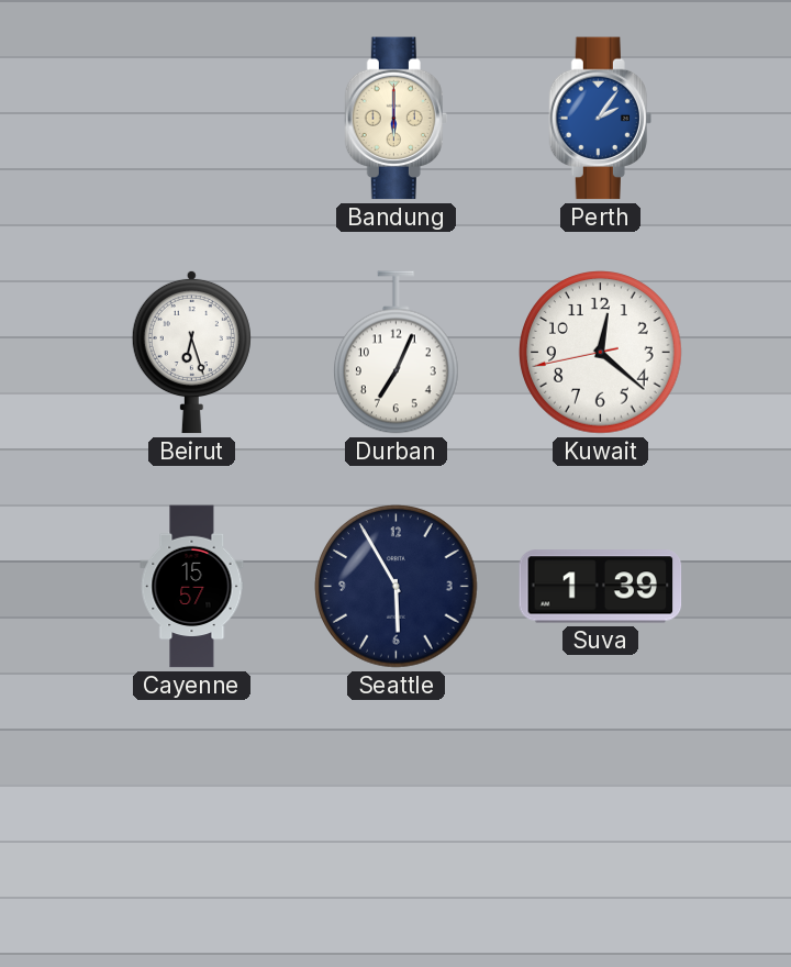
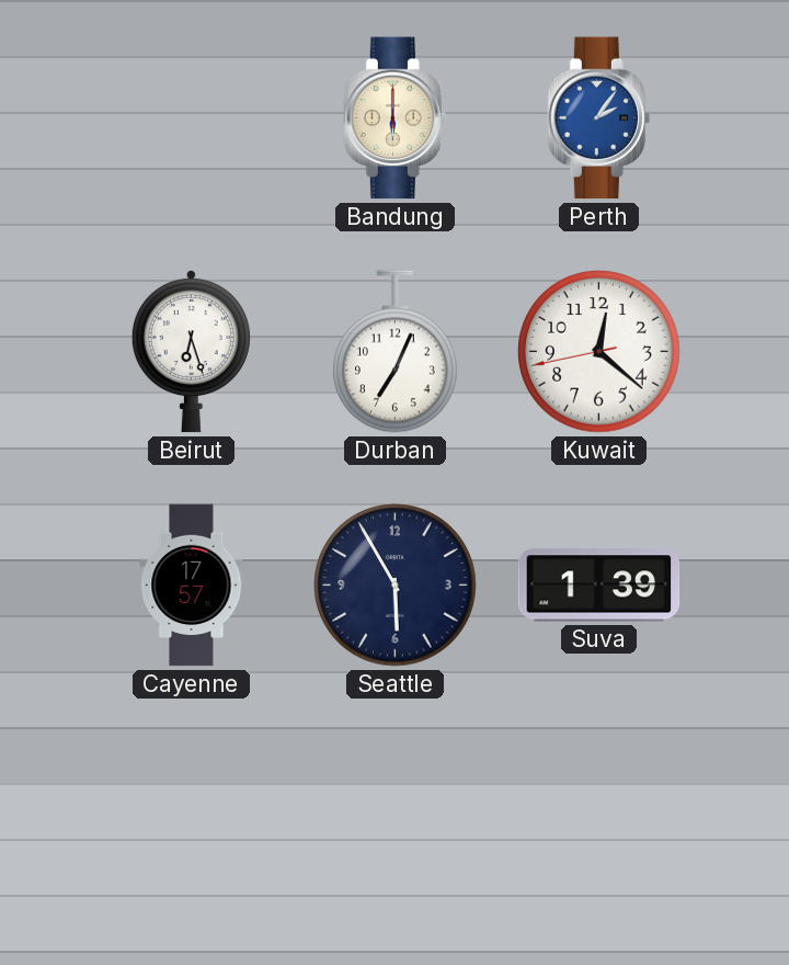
Cayenne: 15:57 -> 17:57
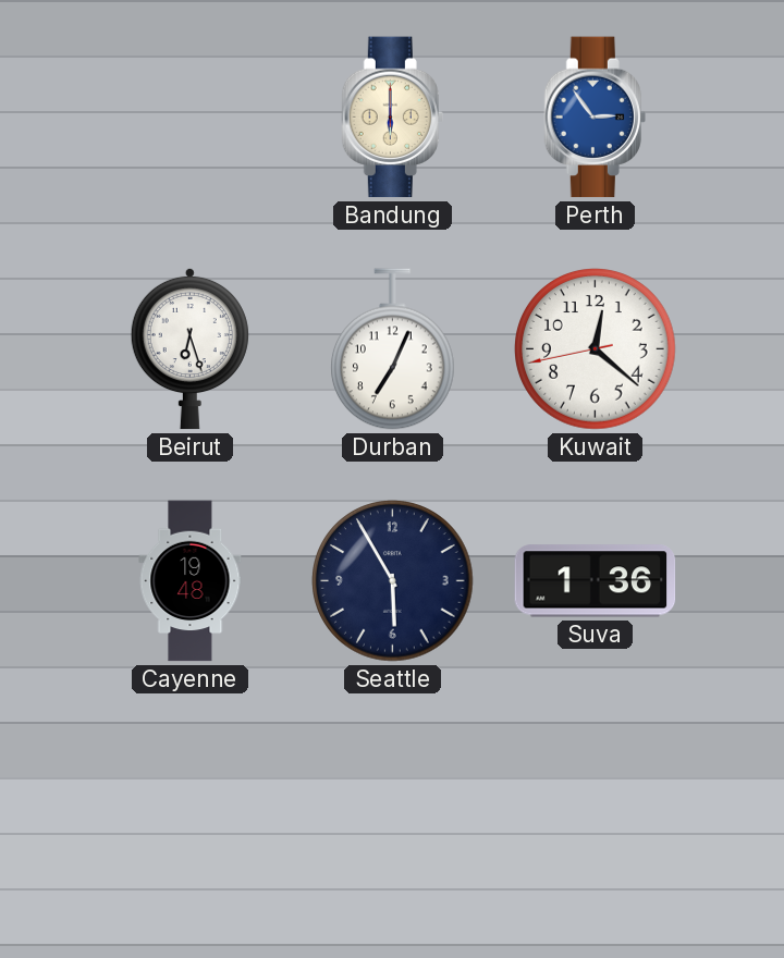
Perth: 2:06 -> 2:54
Cayenne: 17:57 -> 19:48
Suva: 1:39 -> 1:36
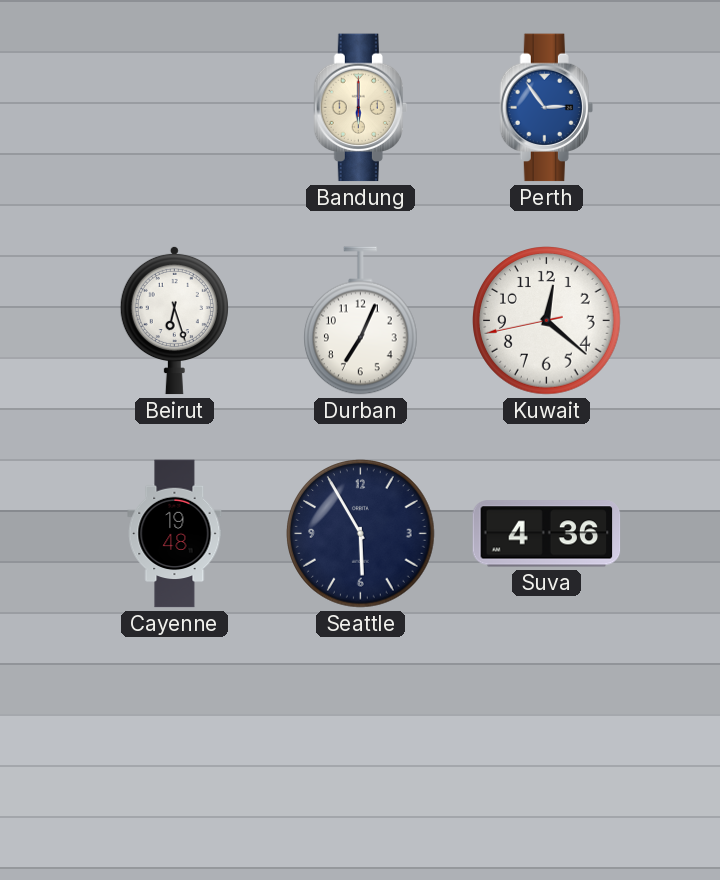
Suva: 1:36 -> 4:36
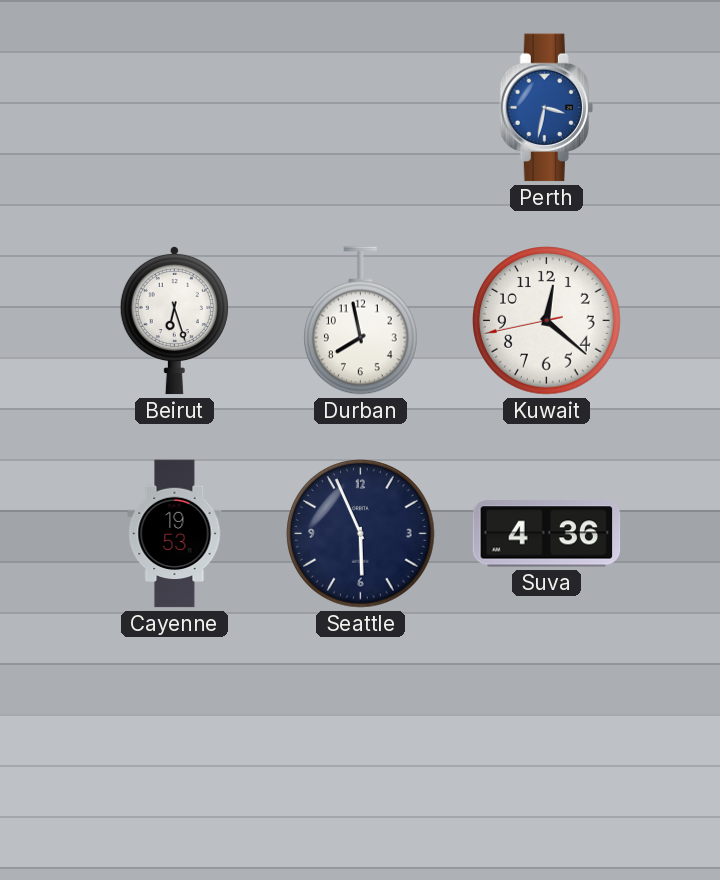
Bandung: 6:00 -> none
Perth: 2:54 -> 3:32
Durban: 7:04 -> 7:58
Cayenne: 19:48 -> 19:53
Seattle: 5:55 -> 5:56
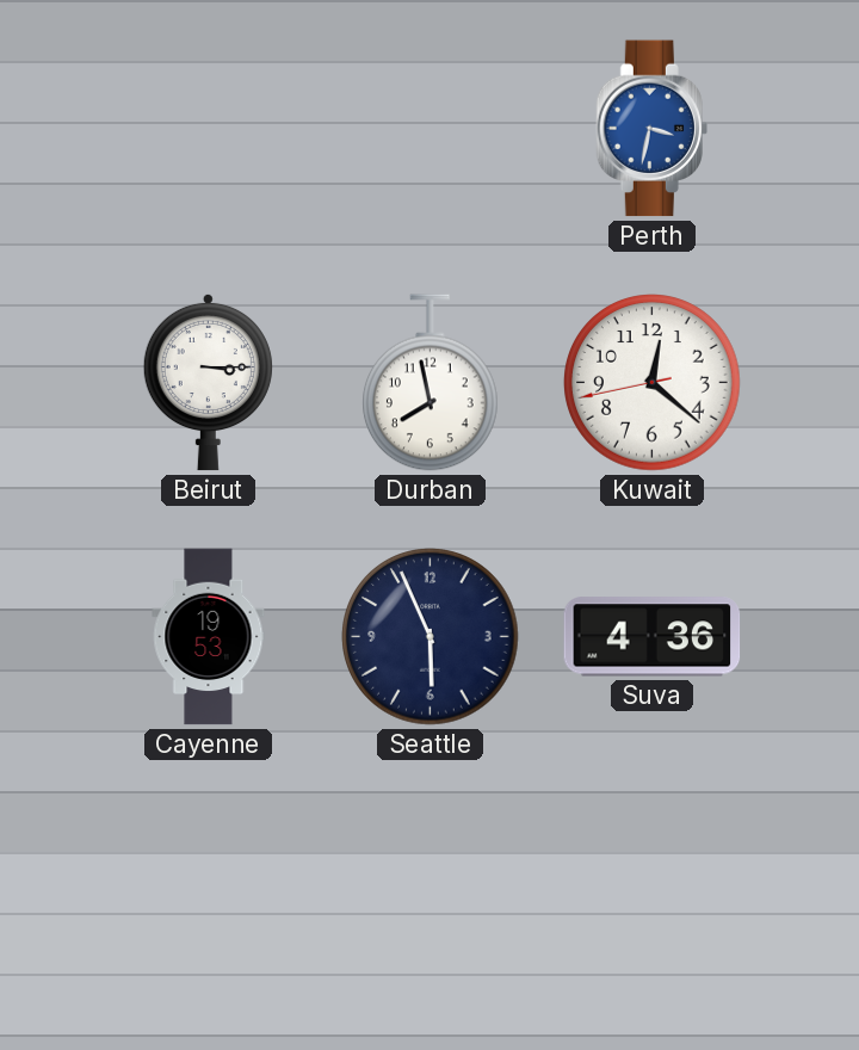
Beirut: 6:27 -> 3:15
